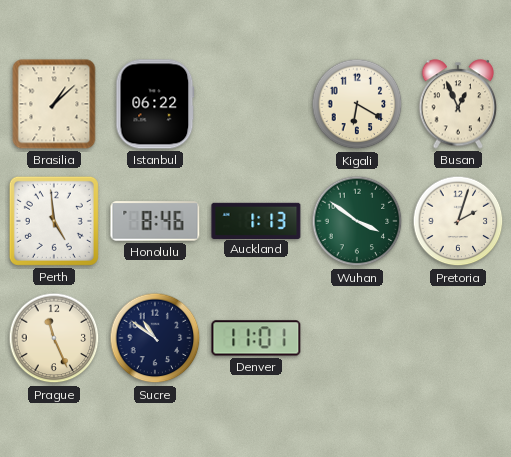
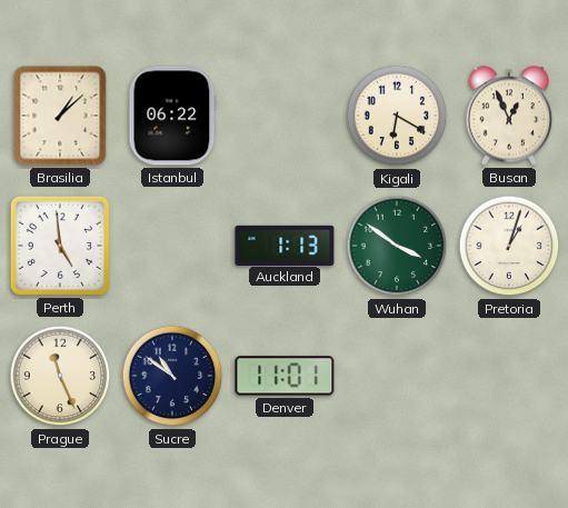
Honolulu: 8:46 -> none
Pretoria: 2:03 -> 1:03
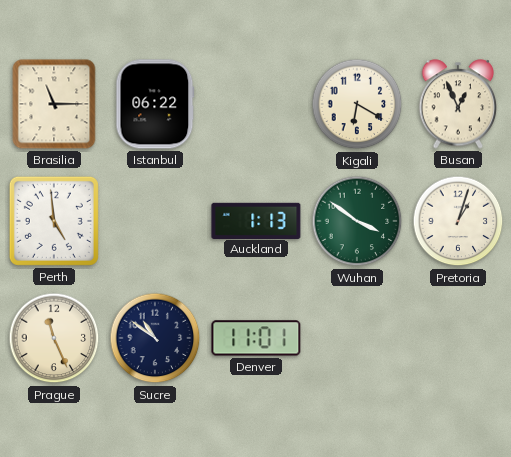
Brasilia: 1:08 -> 11:15
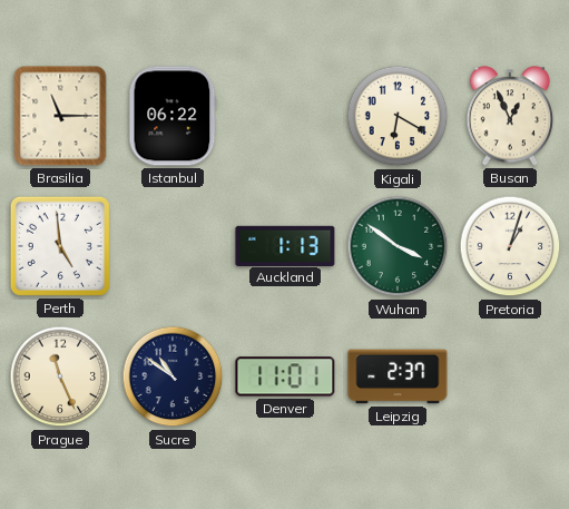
Leipzig: none -> 2:37
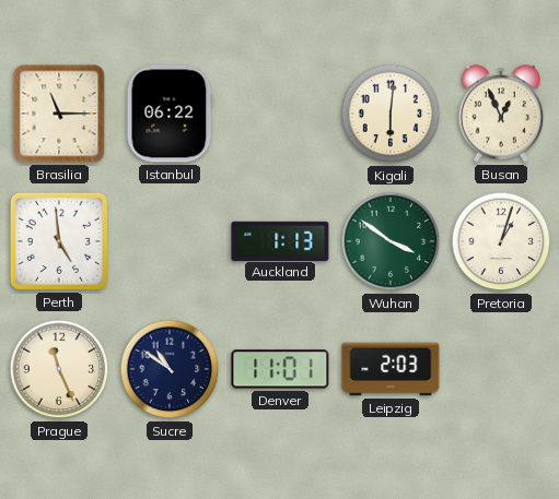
Kigali: 6:20 -> 6:01
Leipzig: 2:37 -> 2:03
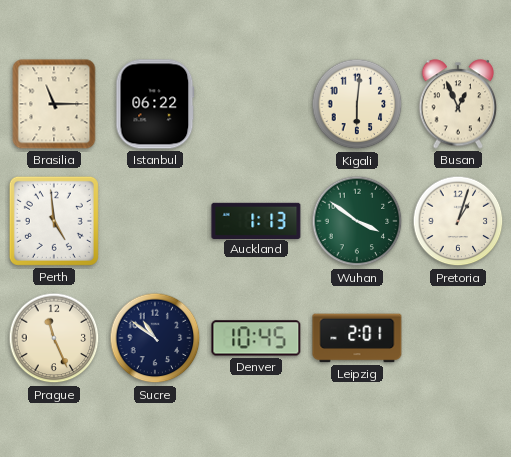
Denver: 11:01 -> 10:45
Leipzig: 2:03 -> 2:01
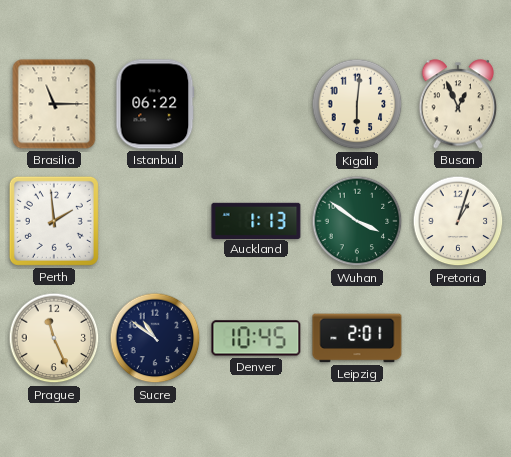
Perth: 4:59 -> 1:59
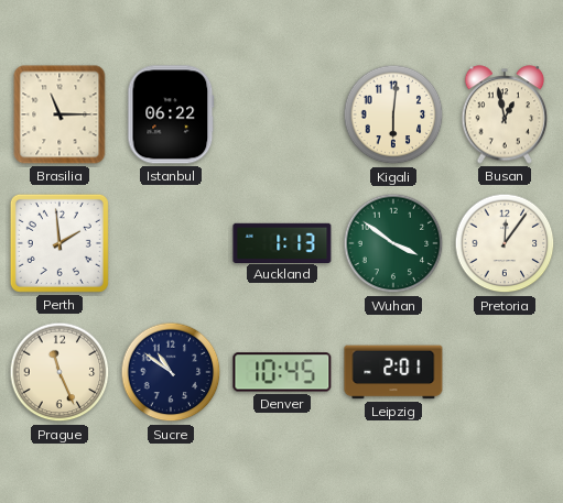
Busan: 12:56 -> 12:58
Pretoria: 1:03 -> 12:06
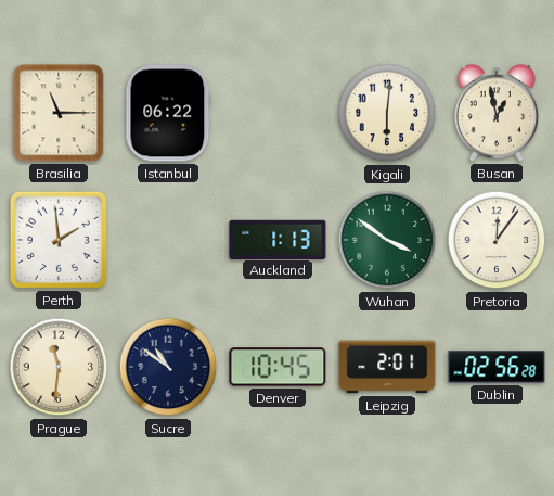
Prague: 11:26 -> 11:31
Dublin: none -> 02:56
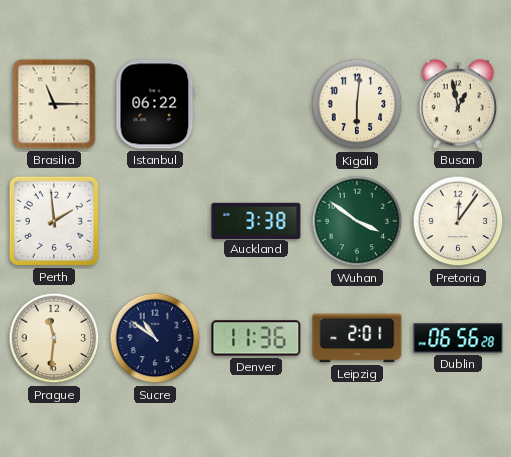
Auckland: 1:13 -> 3:38
Denver: 10:45 -> 11:36
Dublin: 02:56 -> 06:56
